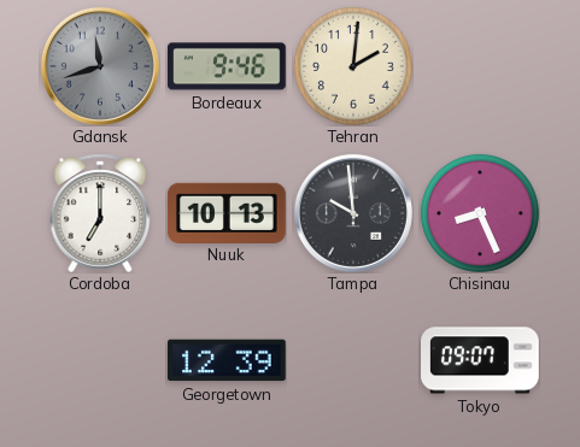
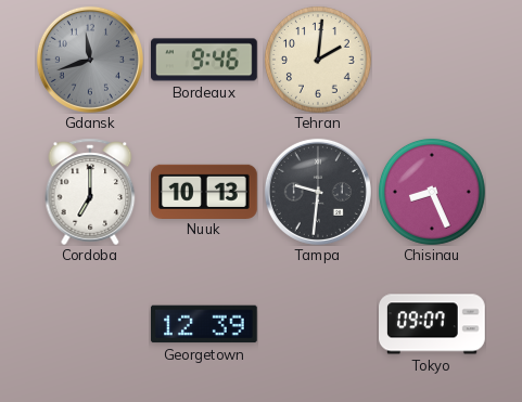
Tampa: 9:59 -> 9:31
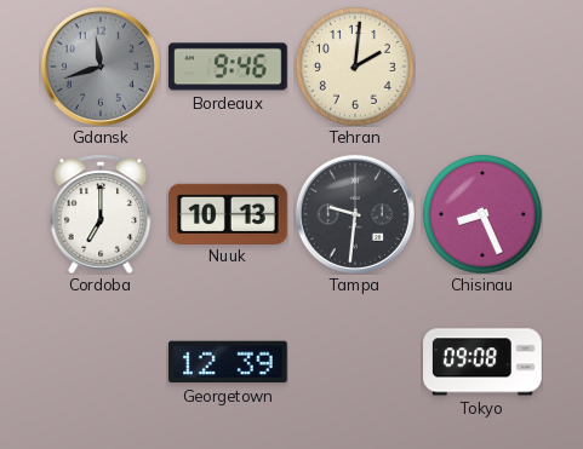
Tokyo: 09:07 -> 09:08
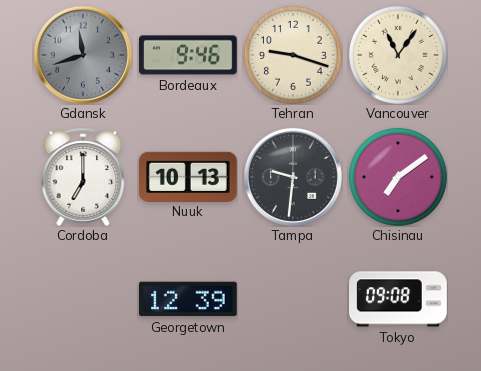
Tehran: 2:01 -> 9:18
Vancouver: none -> 11:06
Chisinau: 8:26 -> 7:09
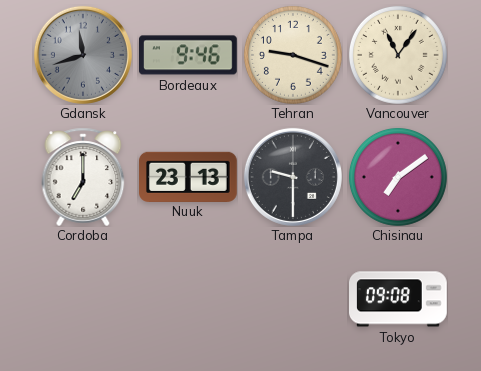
Nuuk: 10:13 -> 23:13
Tampa: 9:31 -> 9:30
Georgetown: 12:39 -> none
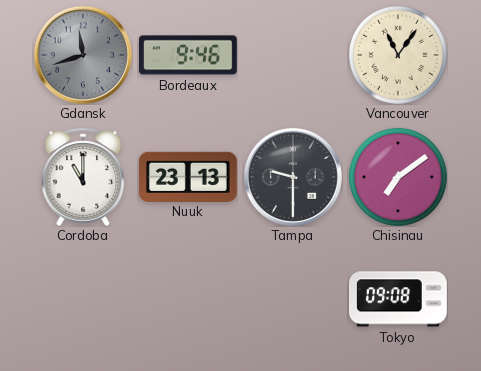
Tehran: 9:18 -> none
Cordoba: 7:00 -> 11:00
